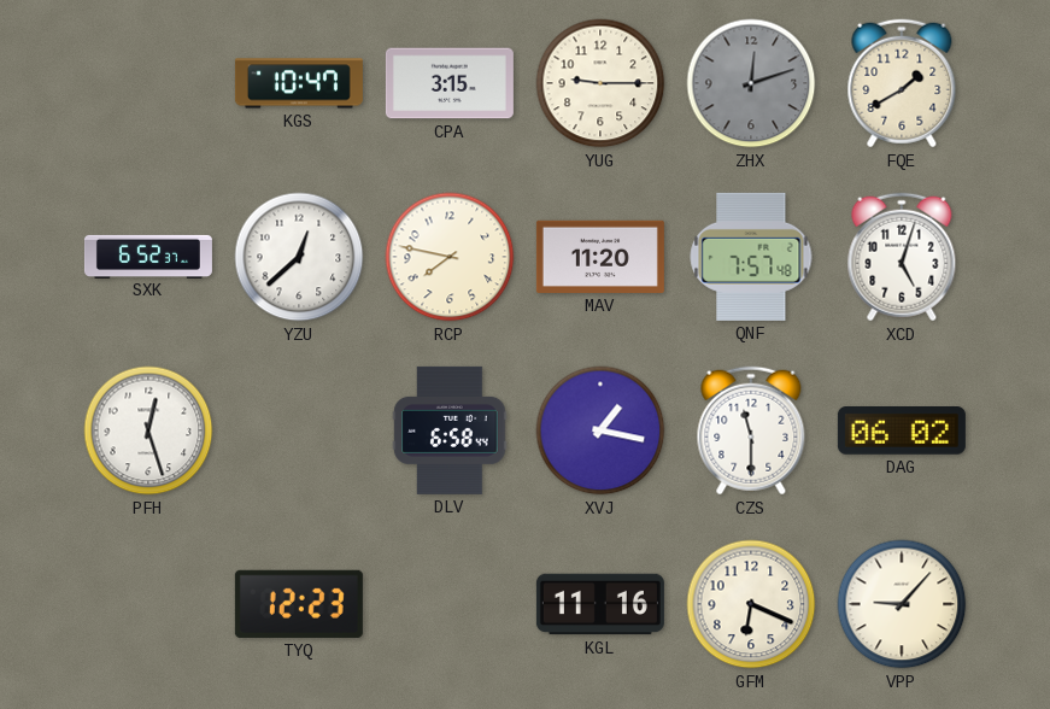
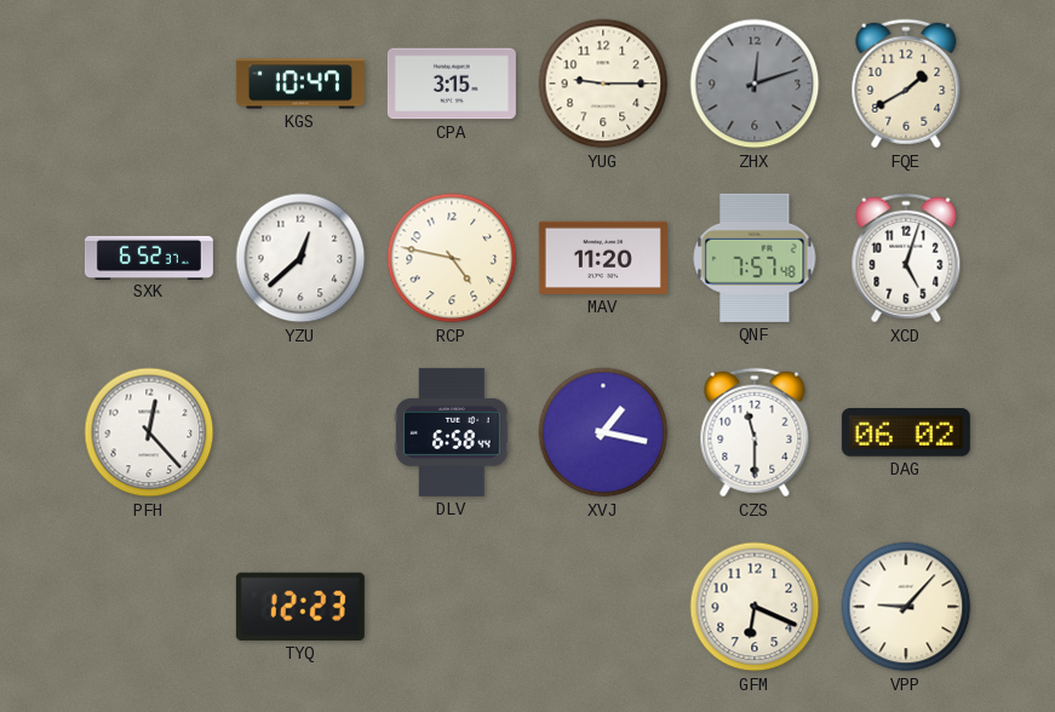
RCP: 7:47 -> 4:47
PFH: 12:27 -> 12:23
KGL: 11:16 -> none
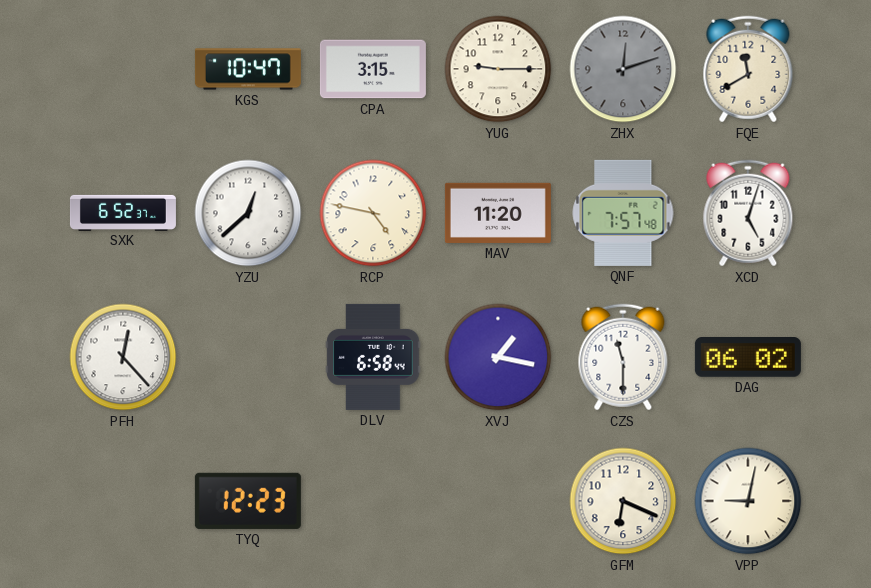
FQE: 1:40 -> 11:40
VPP: 9:07 -> 9:02
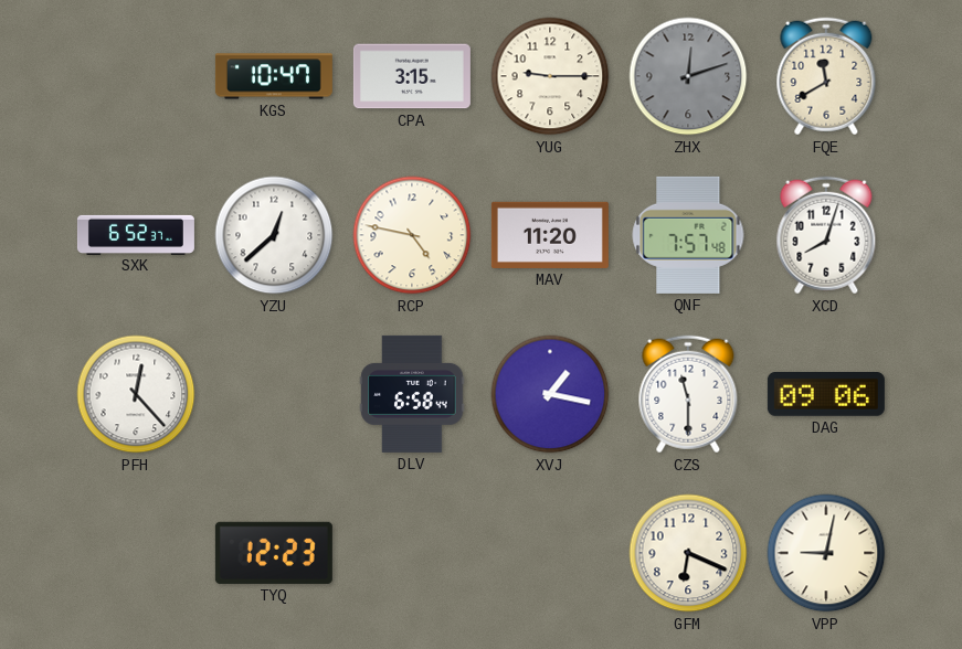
XCD: 5:03 -> 8:03
DAG: 06:02 -> 09:06
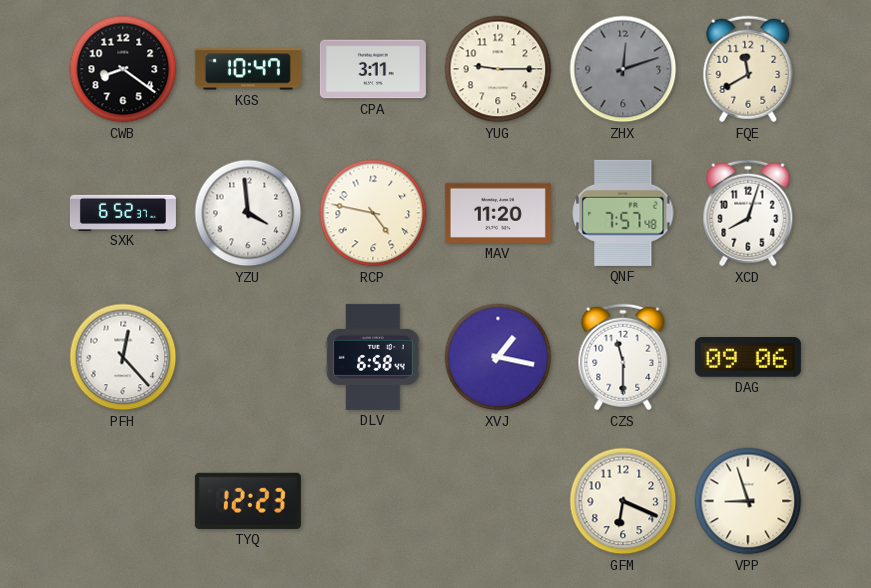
CWB: none -> 8:21
CPA: 3:15 -> 3:11
YZU: 12:38 -> 3:59
VPP: 9:02 -> 8:57
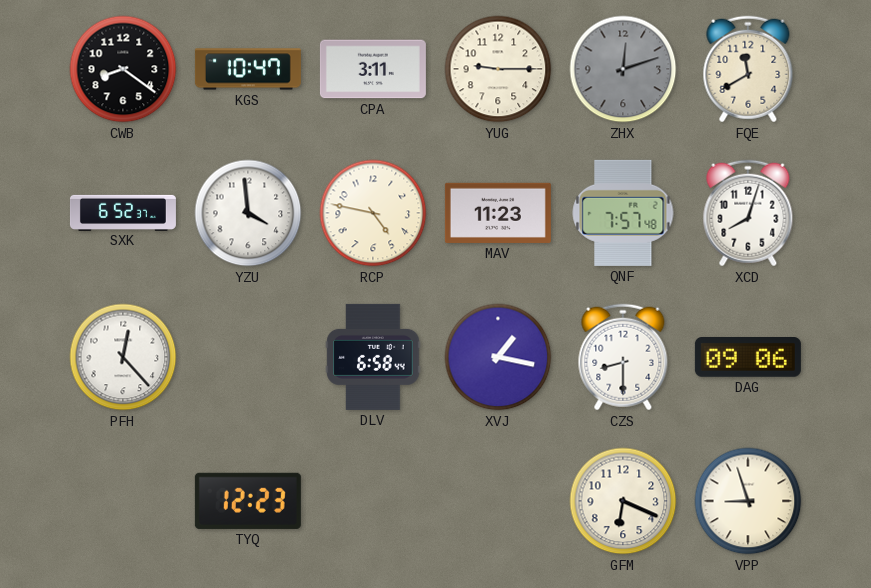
MAV: 11:20 -> 11:23
CZS: 11:30 -> 8:30
